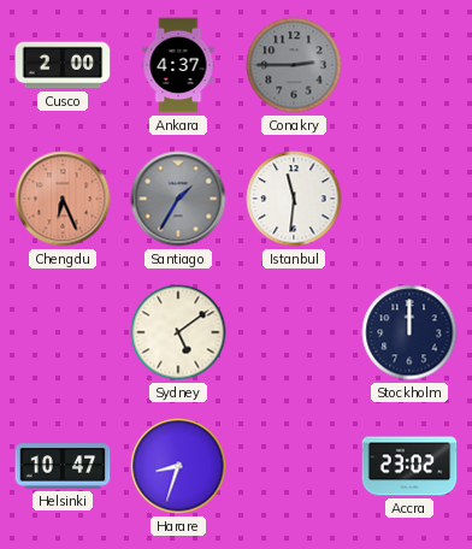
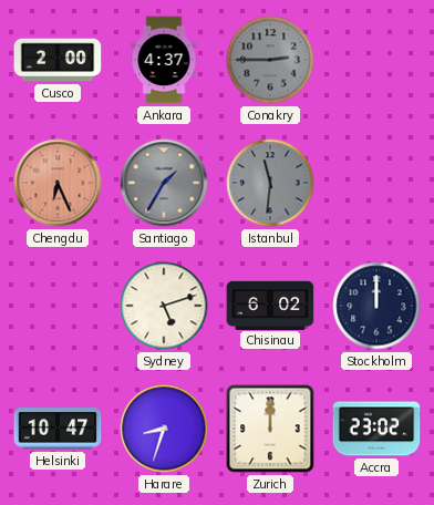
Istanbul dial: white -> grey
Sydney: 5:09 -> 5:12
Chisinau: none -> 6:02
Zurich: none -> 12:00
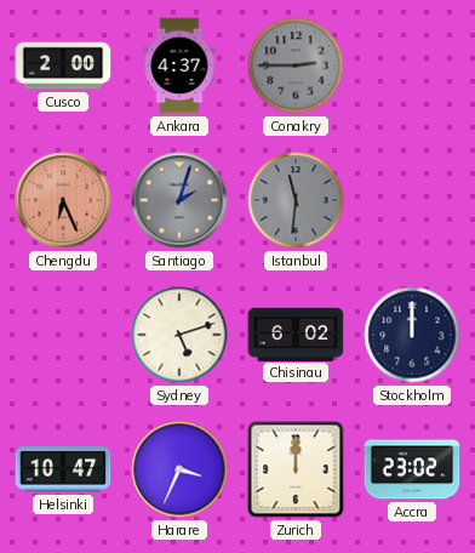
Santiago: 1:35 -> 2:03
Harare: 8:33 -> 3:34
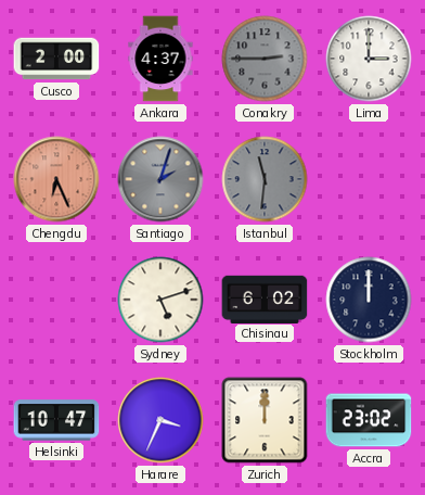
Lima: none -> 3:00
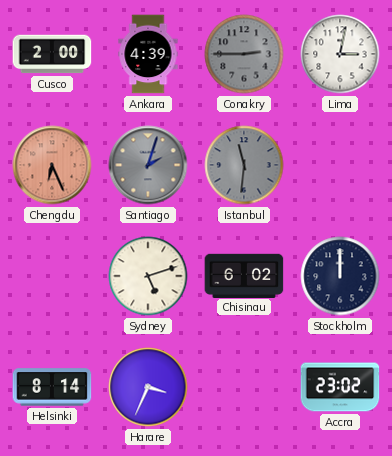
Ankara: 4:37 -> 4:39
Lima: 3:00 -> 3:02
Helsinki: 10:47 -> 8:14
Zurich: 12:00 -> none
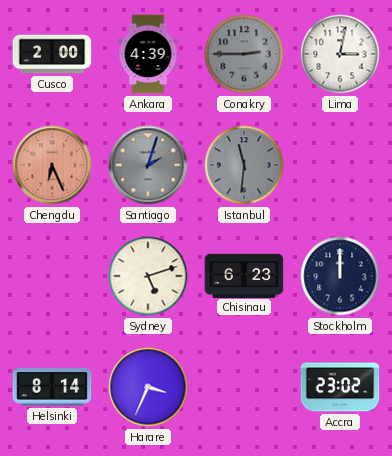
Chisinau: 6:02 -> 6:23
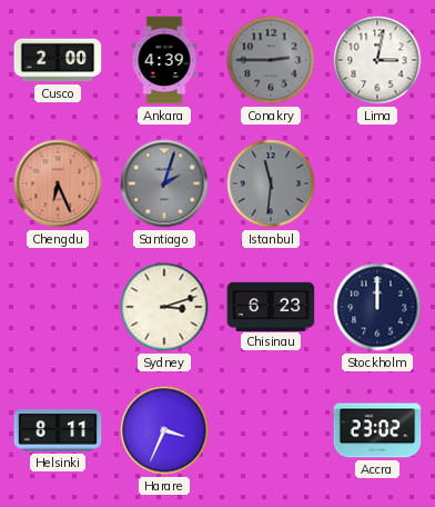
Sydney: 5:12 -> 3:12
Helsinki: 8:14 -> 8:11
